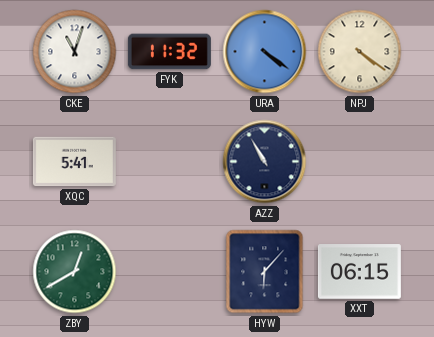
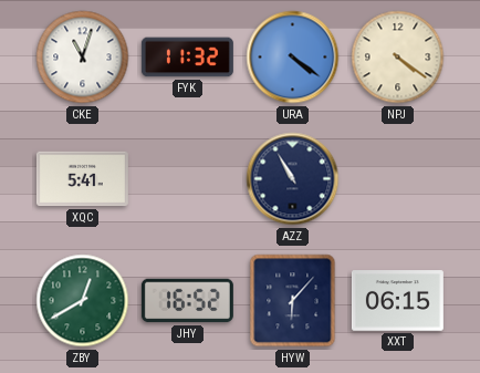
JHY: none -> 16:52
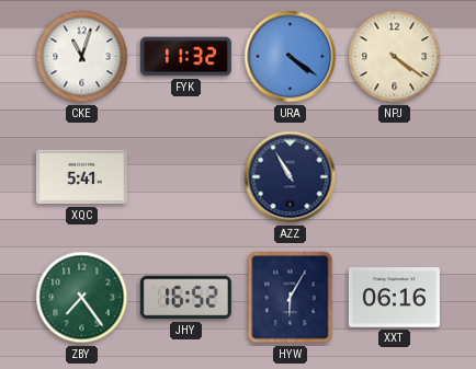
ZBY: 12:40 -> 7:24
HYW: 6:07 -> 6:05
XXT: 06:15 -> 06:16
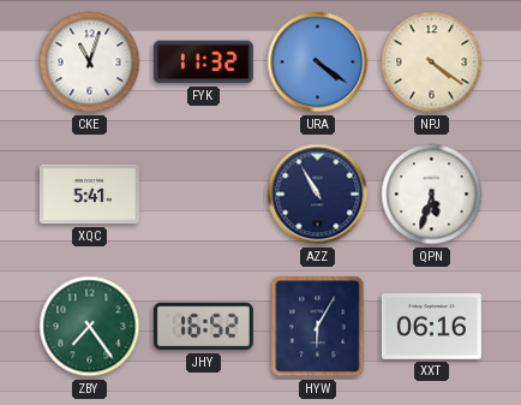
QPN: none -> 5:33
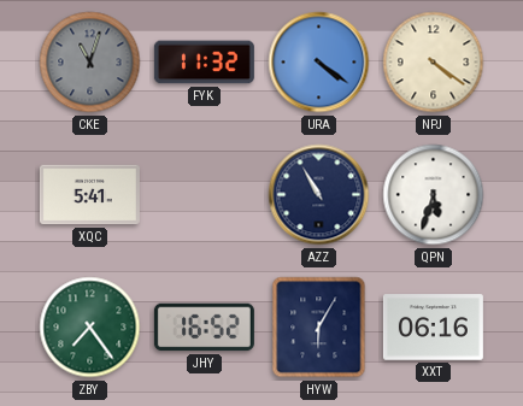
CKE dial: white -> grey
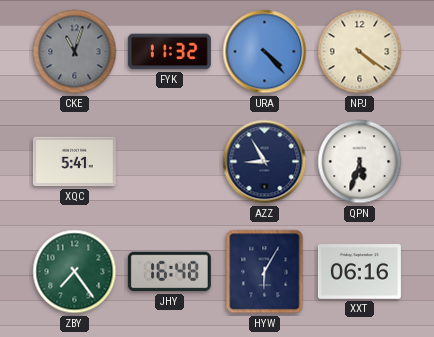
URA: 4:21 -> 4:23
AZZ: 10:55 -> 8:55
JHY: 16:52 -> 16:48
